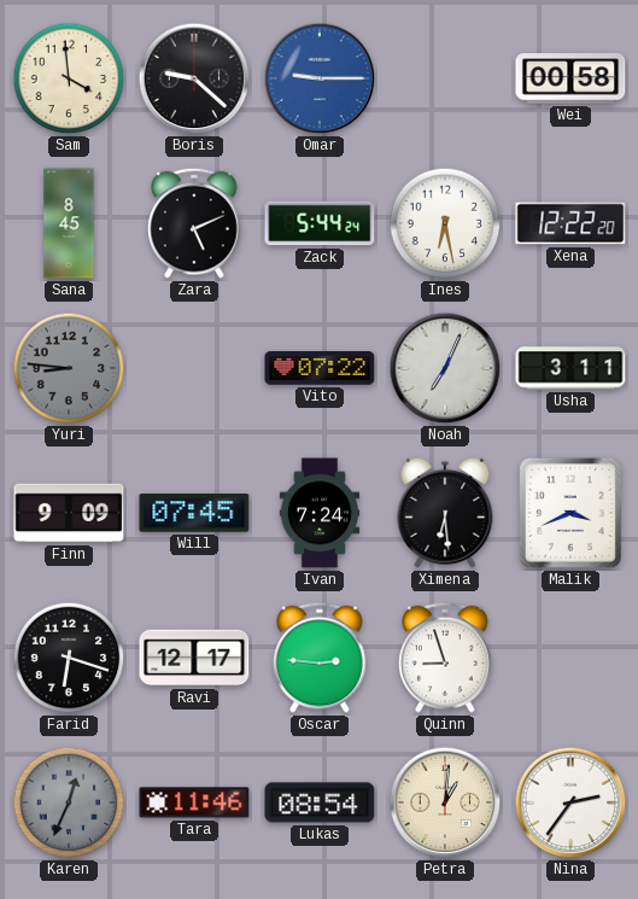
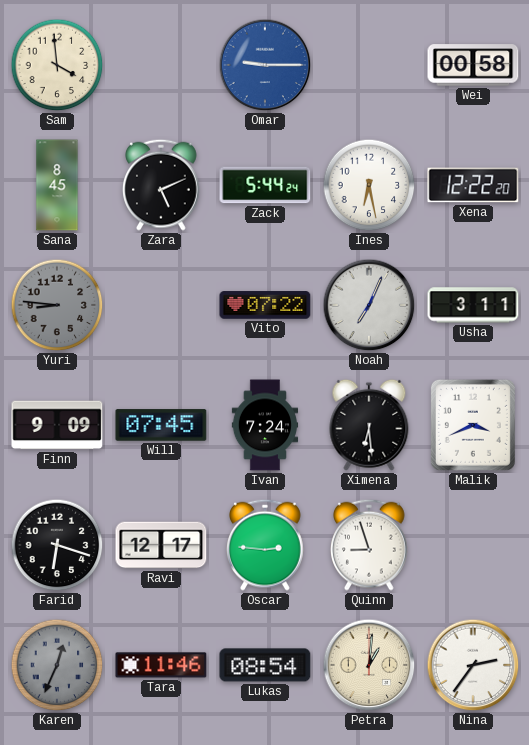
Boris: 9:22 -> none
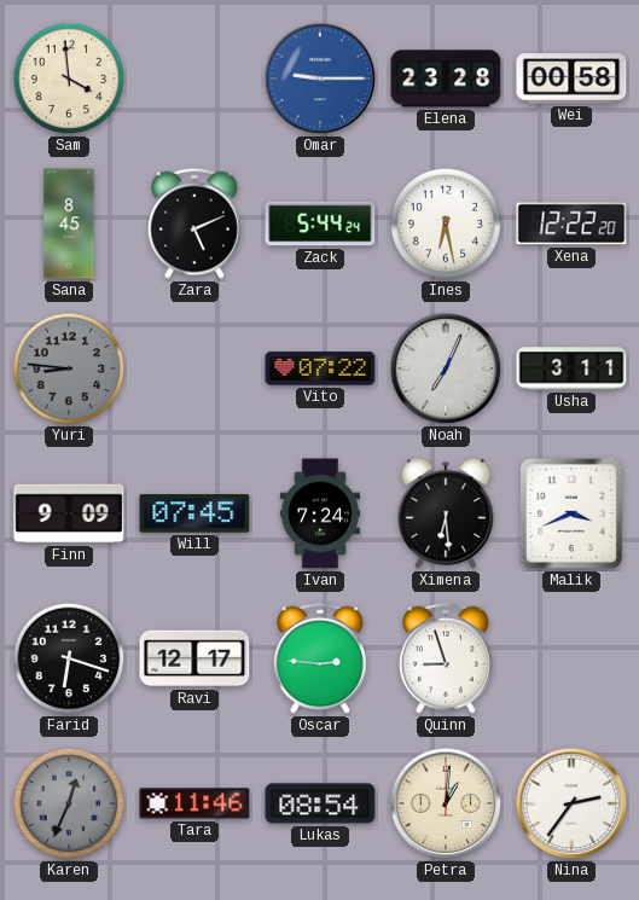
Elena: none -> 23:28
